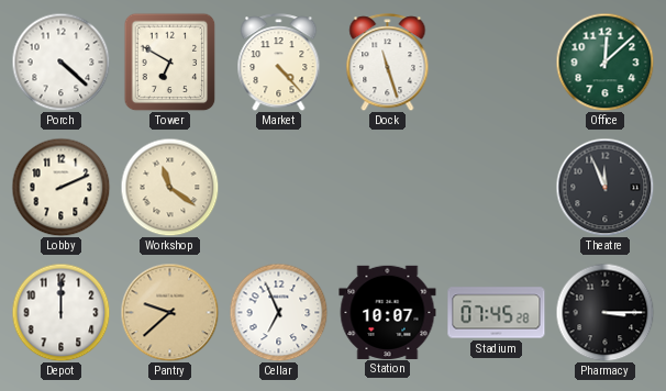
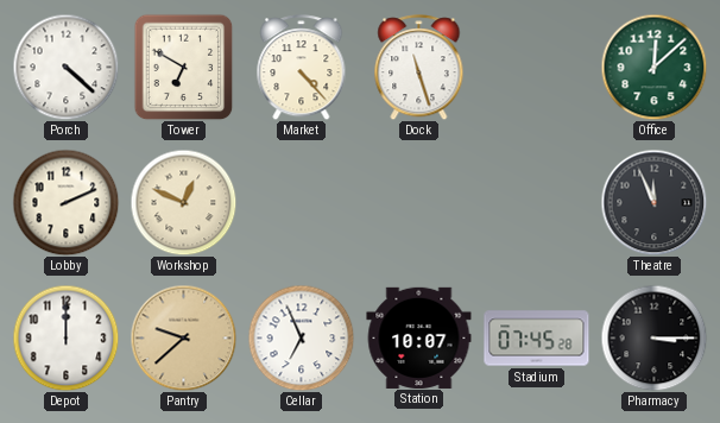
Workshop: 11:21 -> 12:49
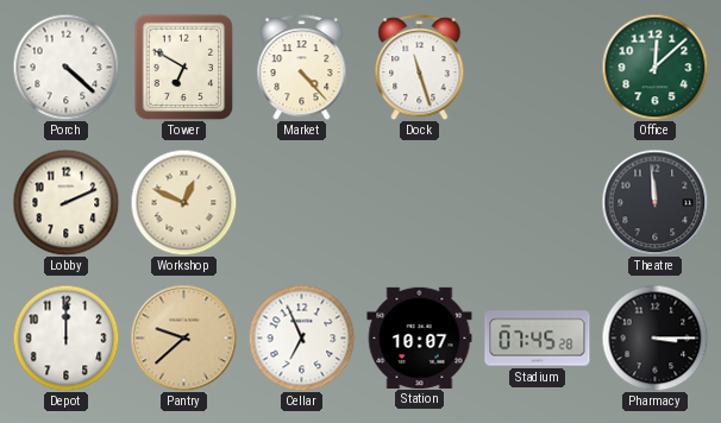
Theatre: 11:56 -> 11:59
